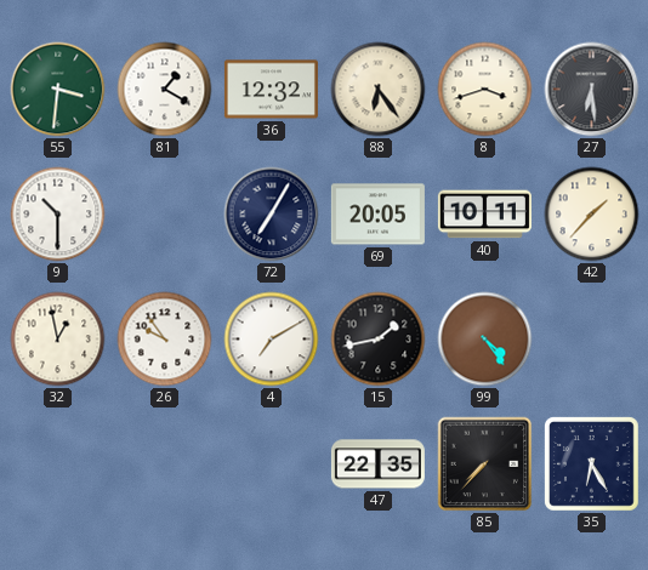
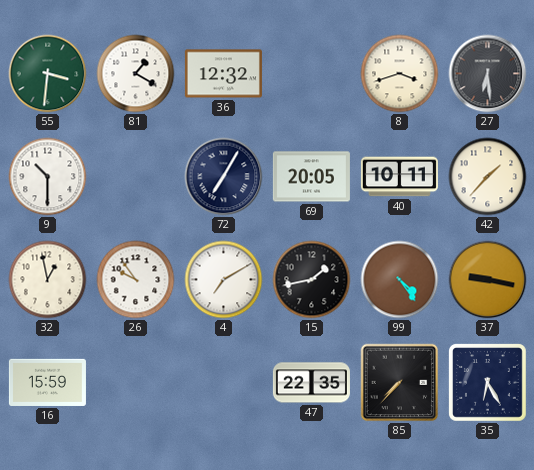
88: 6:24 -> none
37: none -> 9:17
16: none -> 15:59
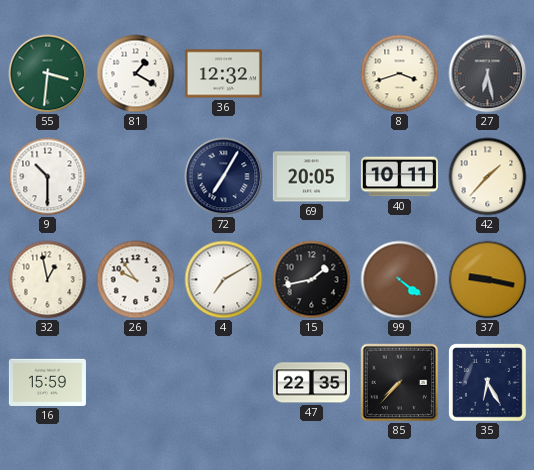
27: 6:29 -> 6:28
99: 4:24 -> 4:21
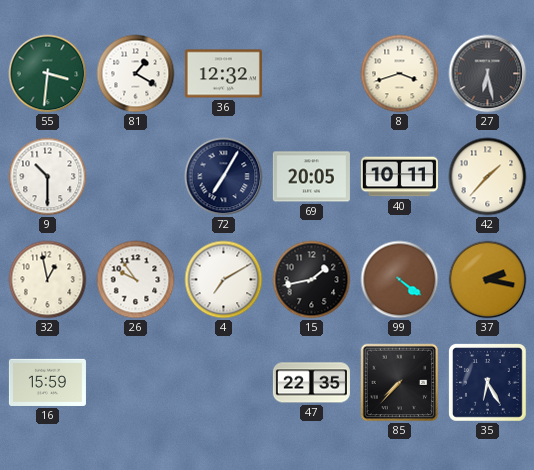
37: 9:17 -> 2:17
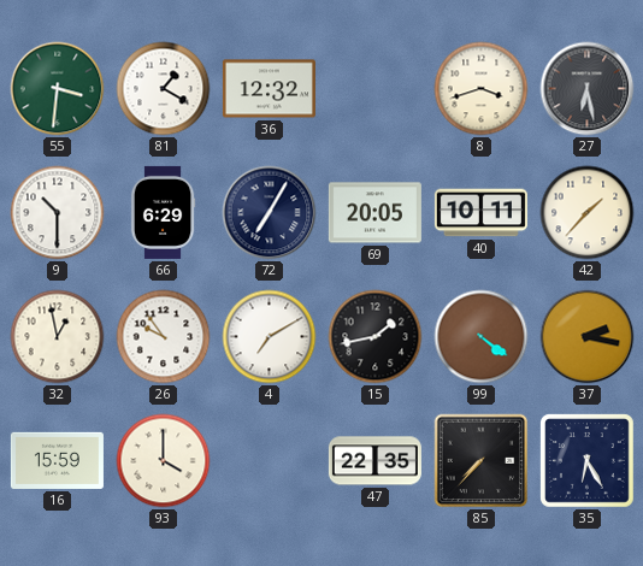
66: none -> 6:29
93: none -> 4:00
